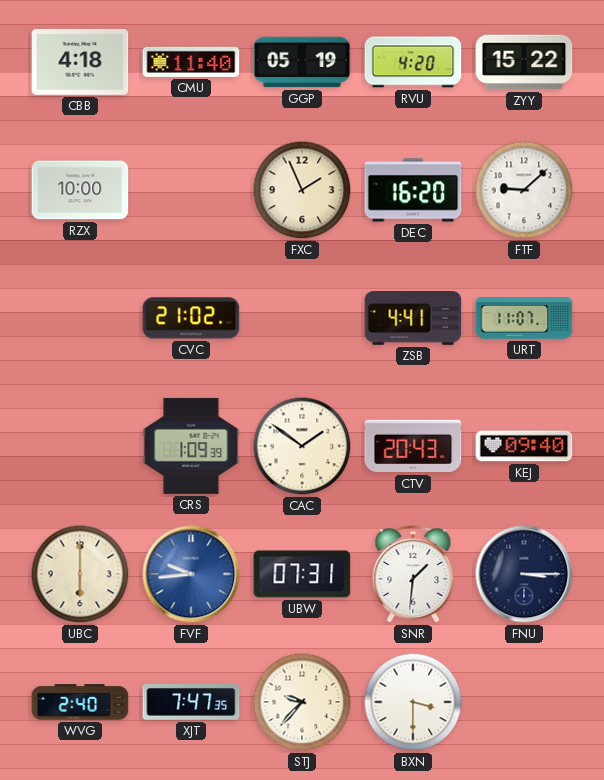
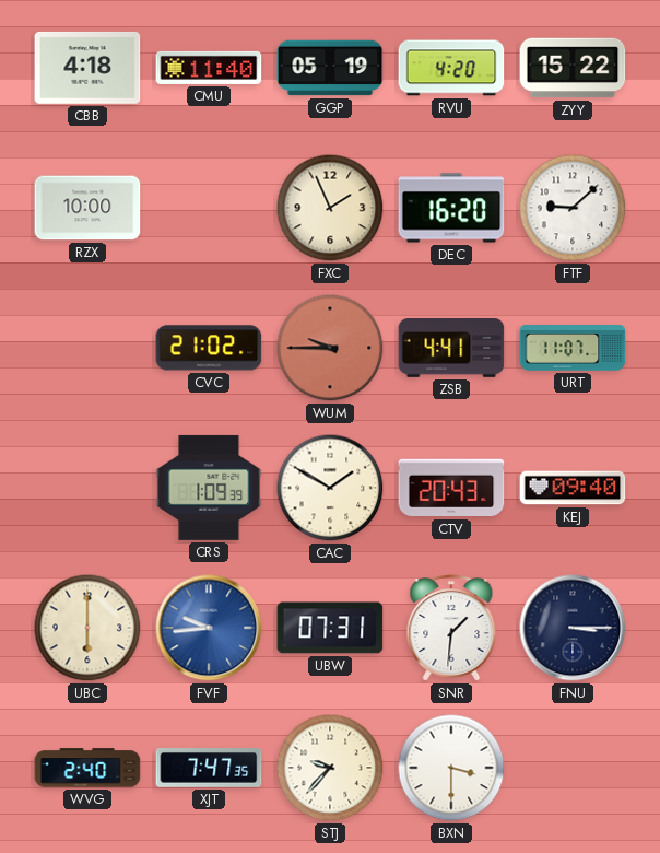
WUM: none -> 9:45
CAC: 1:51 -> 1:50
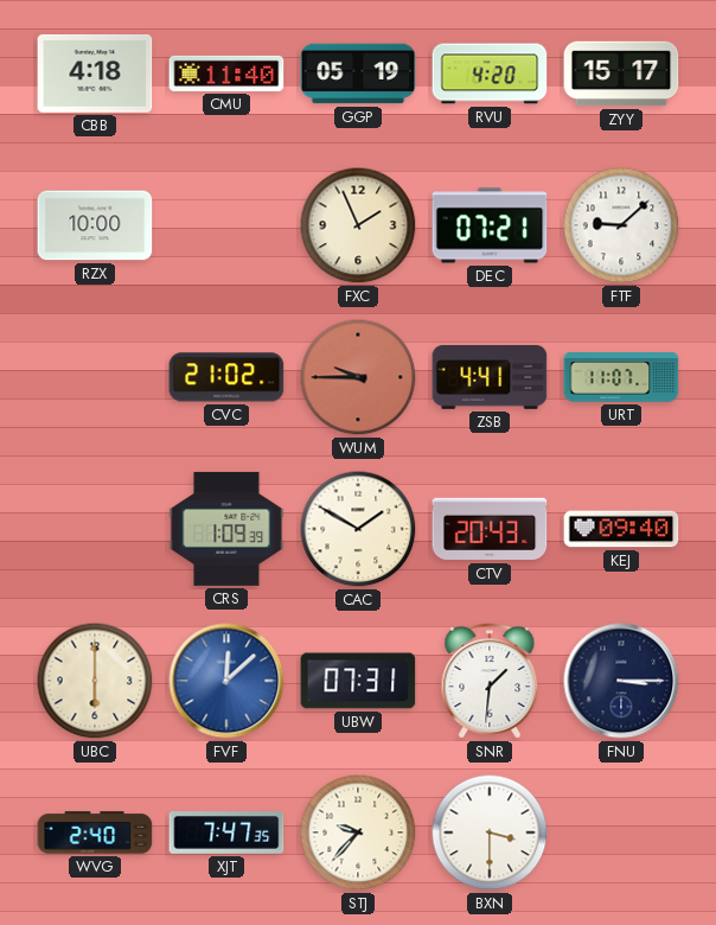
ZYY: 15:22 -> 15:17
DEC: 16:20 -> 07:21
FVF: 9:44 -> 12:08
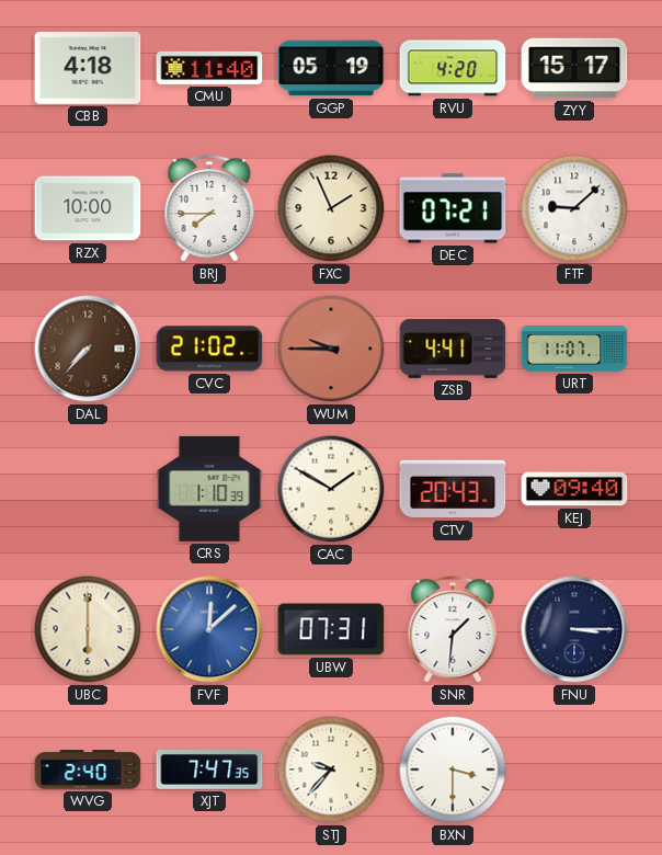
BRJ: none -> 7:45
DAL: none -> 7:37
CRS: 1:09 -> 1:10
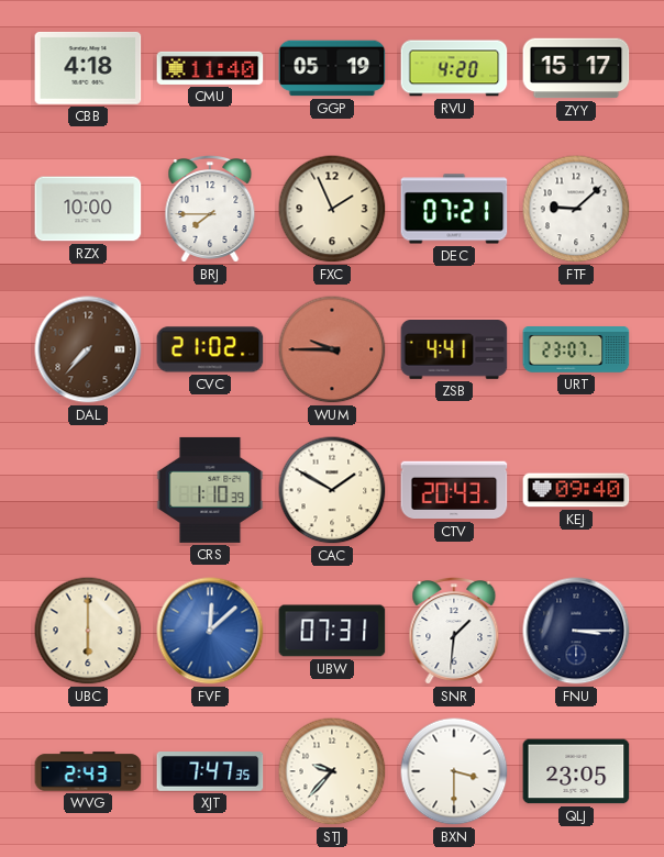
URT: 11:07 -> 23:07
WVG: 2:40 -> 2:43
QLJ: none -> 23:05
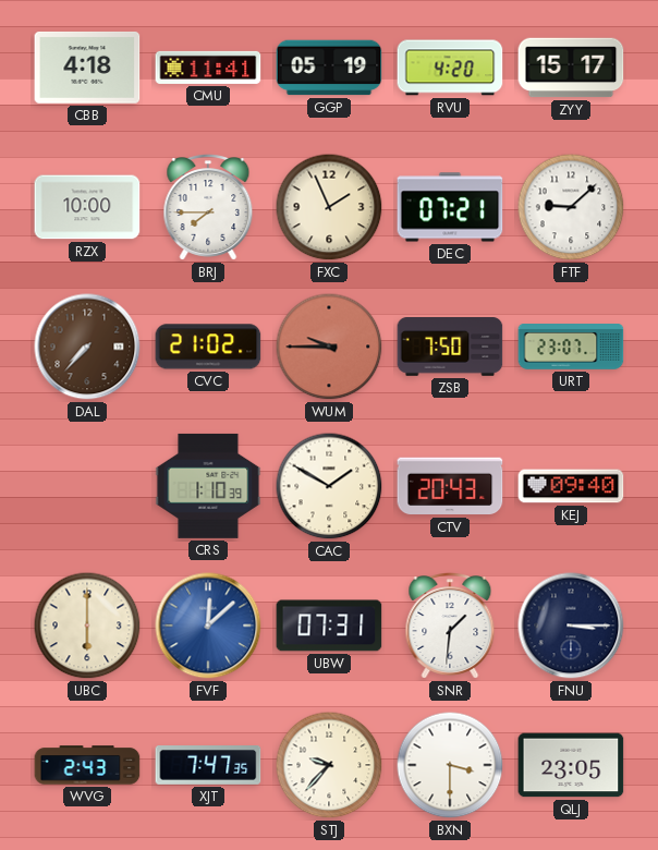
CMU: 11:40 -> 11:41
ZSB: 4:41 -> 7:50
